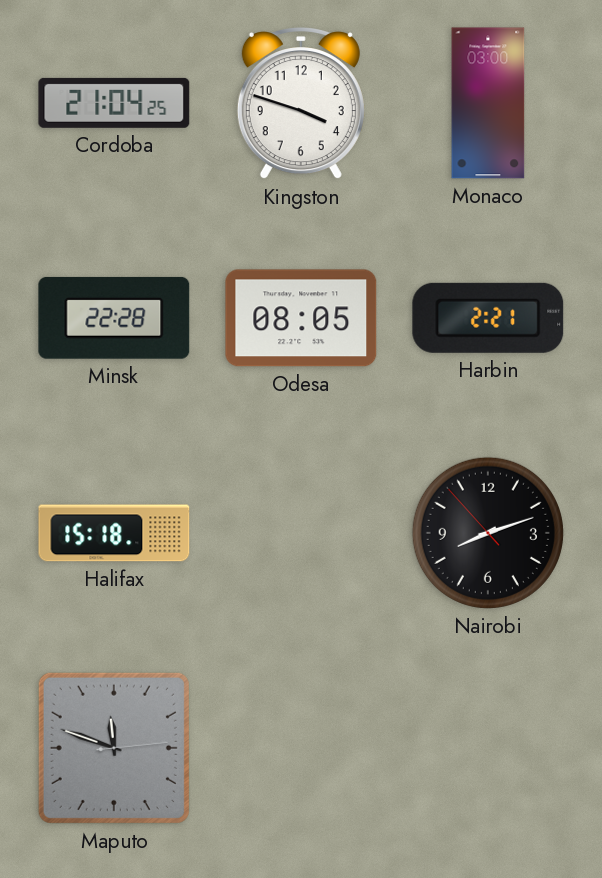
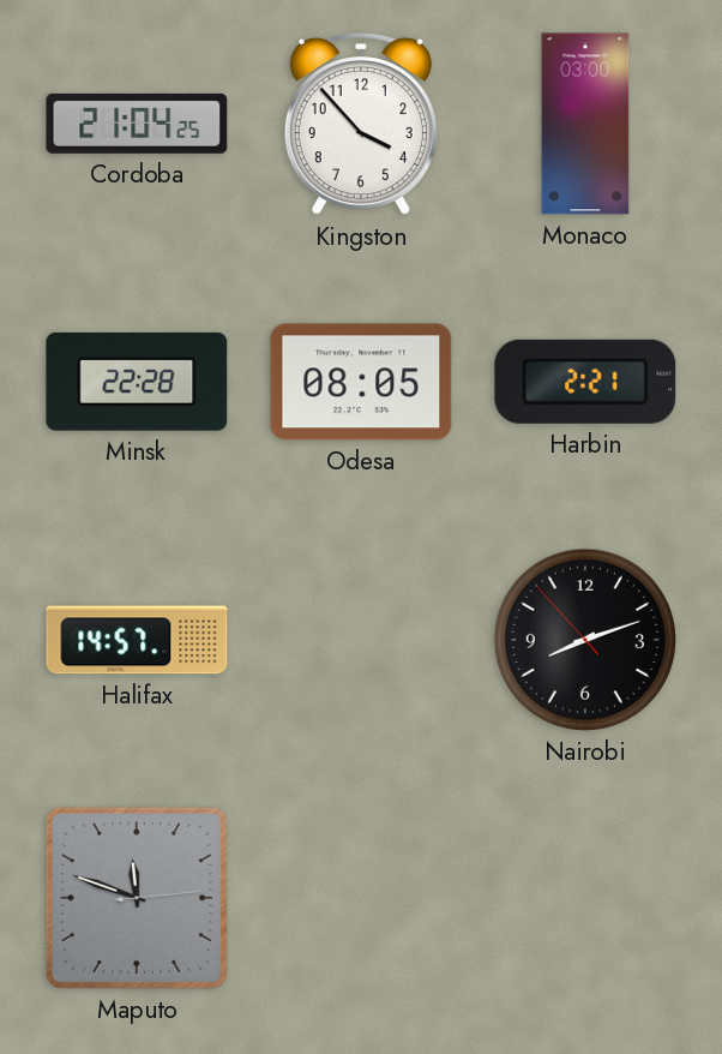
Kingston: 3:48 -> 3:53
Halifax: 15:18 -> 14:57
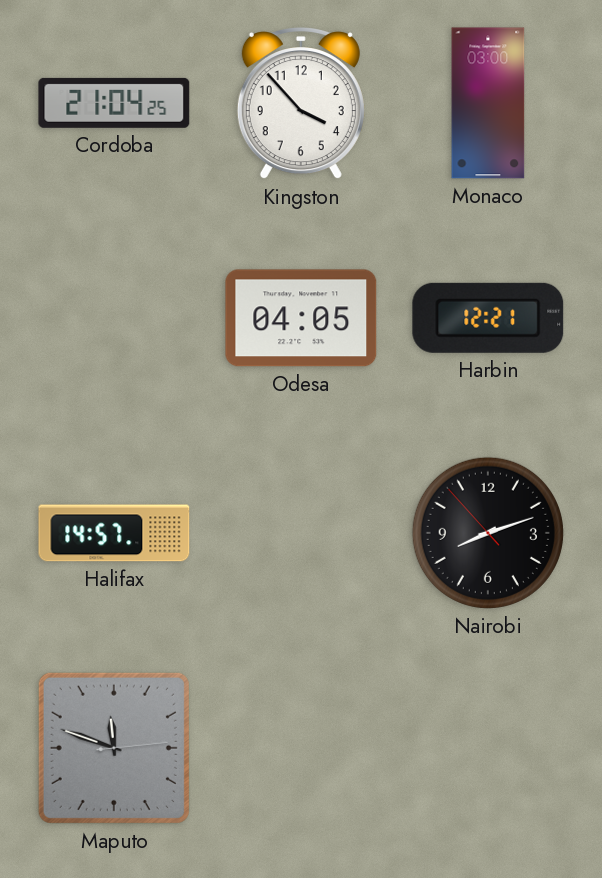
Minsk: 22:28 -> none
Odesa: 08:05 -> 04:05
Harbin: 2:21 -> 12:21
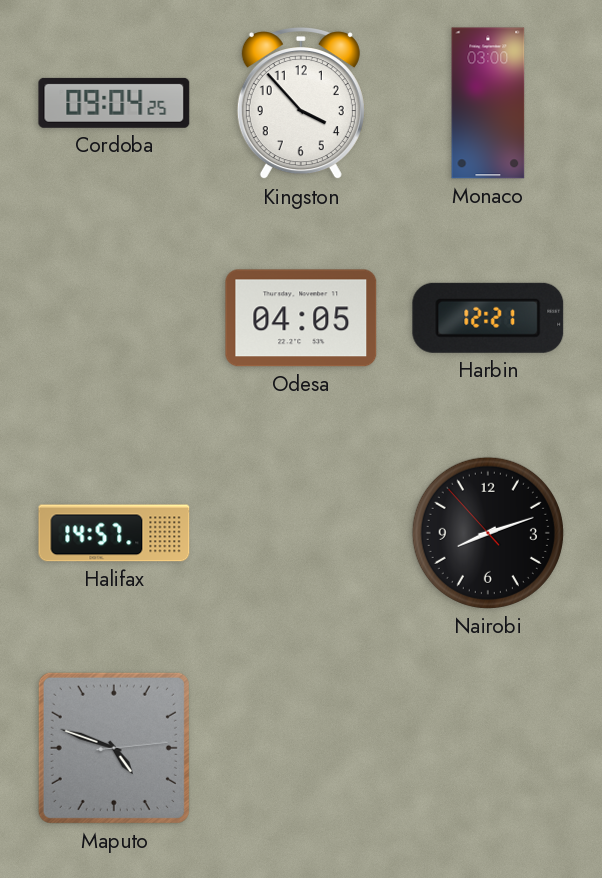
Cordoba: 21:04 -> 09:04
Maputo: 11:48 -> 4:48
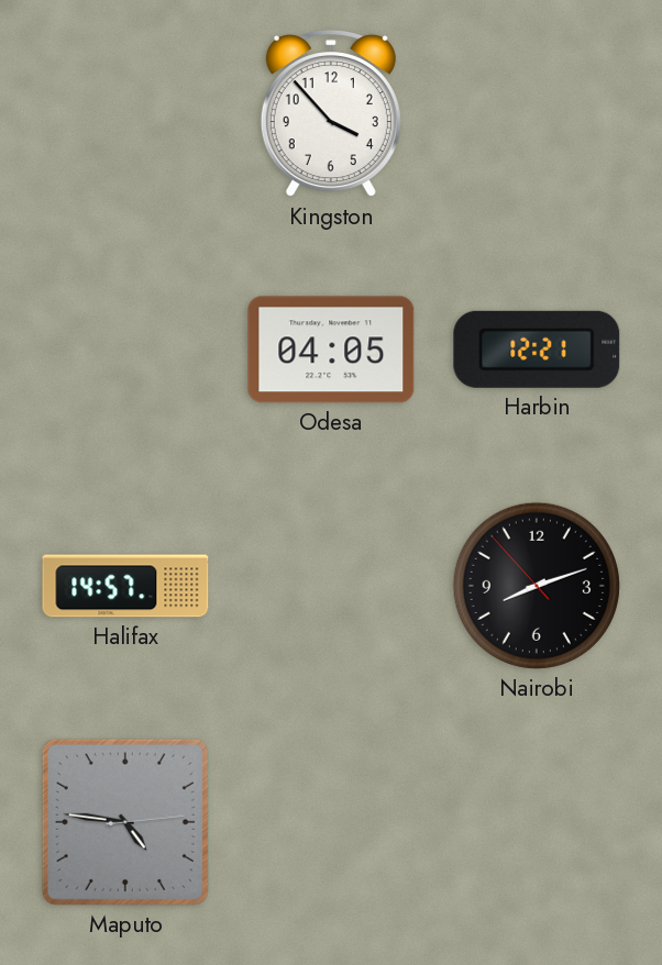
Cordoba: 09:04 -> none
Monaco: 03:00 -> none
Maputo: 4:48 -> 4:46
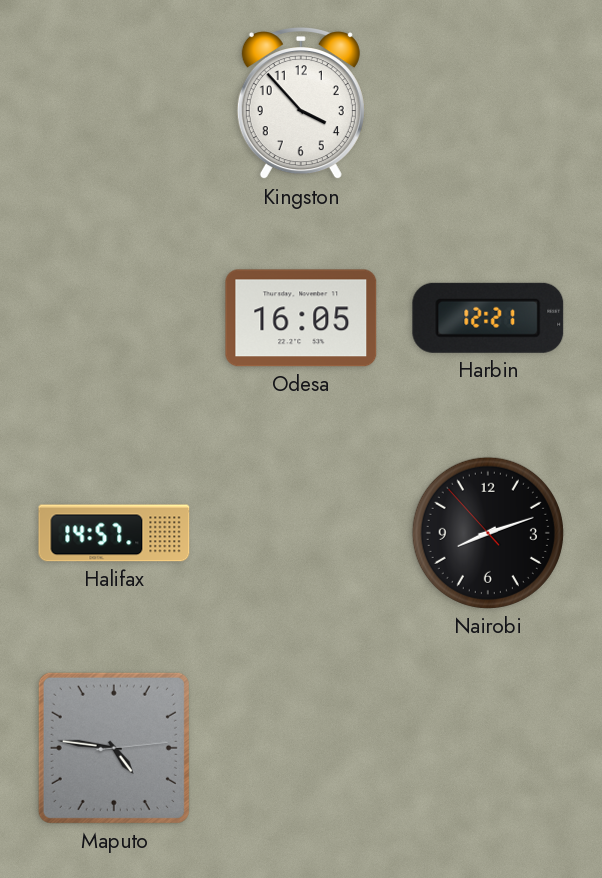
Odesa: 04:05 -> 16:05
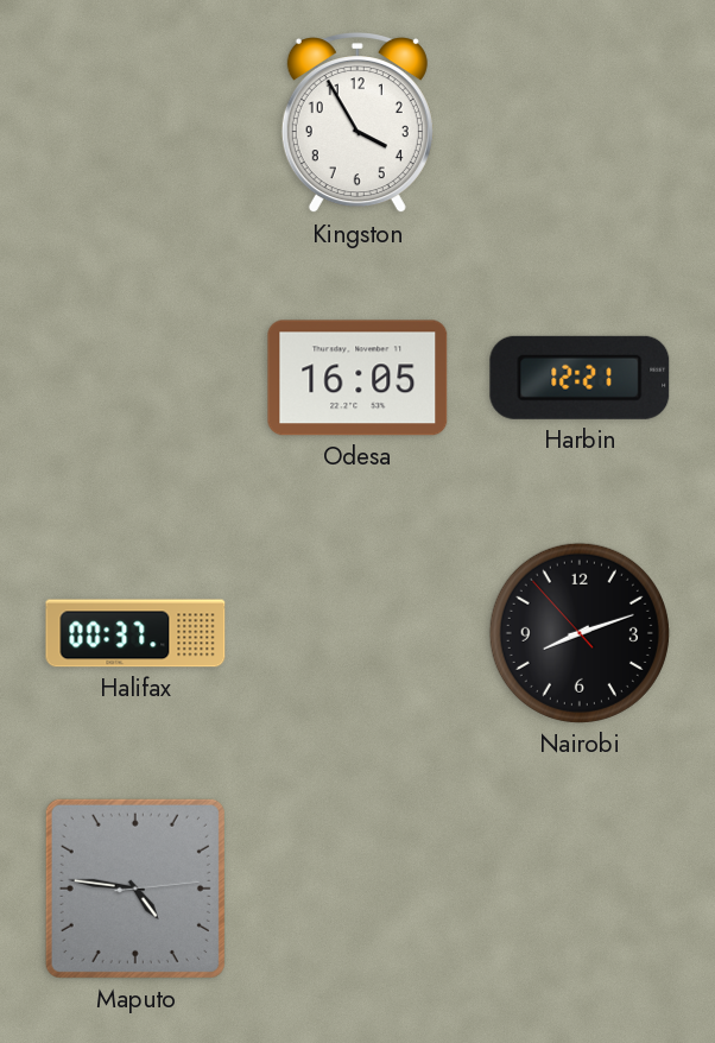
Kingston: 3:53 -> 3:55
Halifax: 14:57 -> 00:37
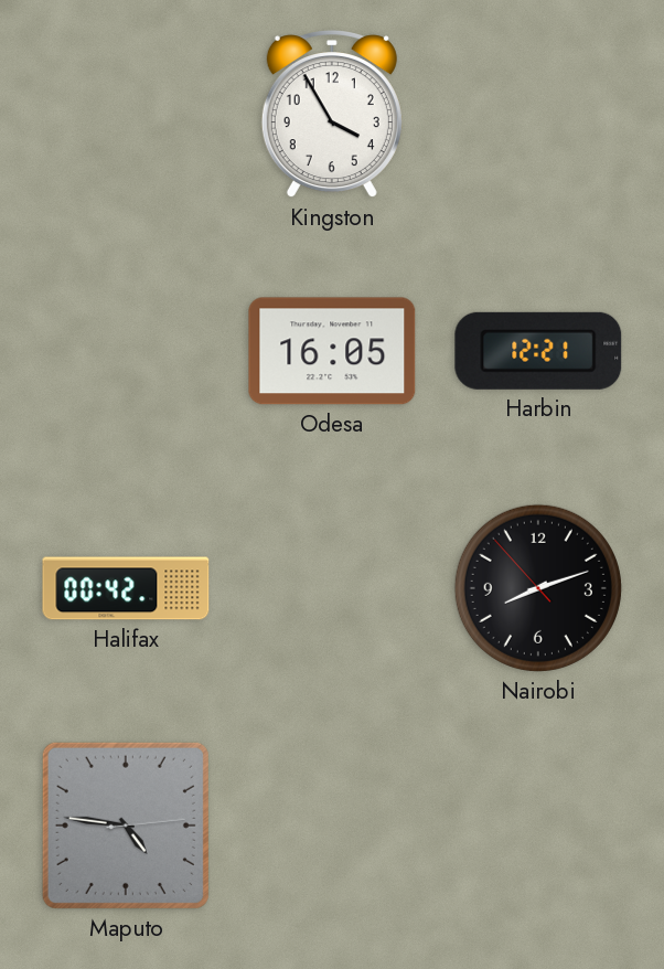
Halifax: 00:37 -> 00:42
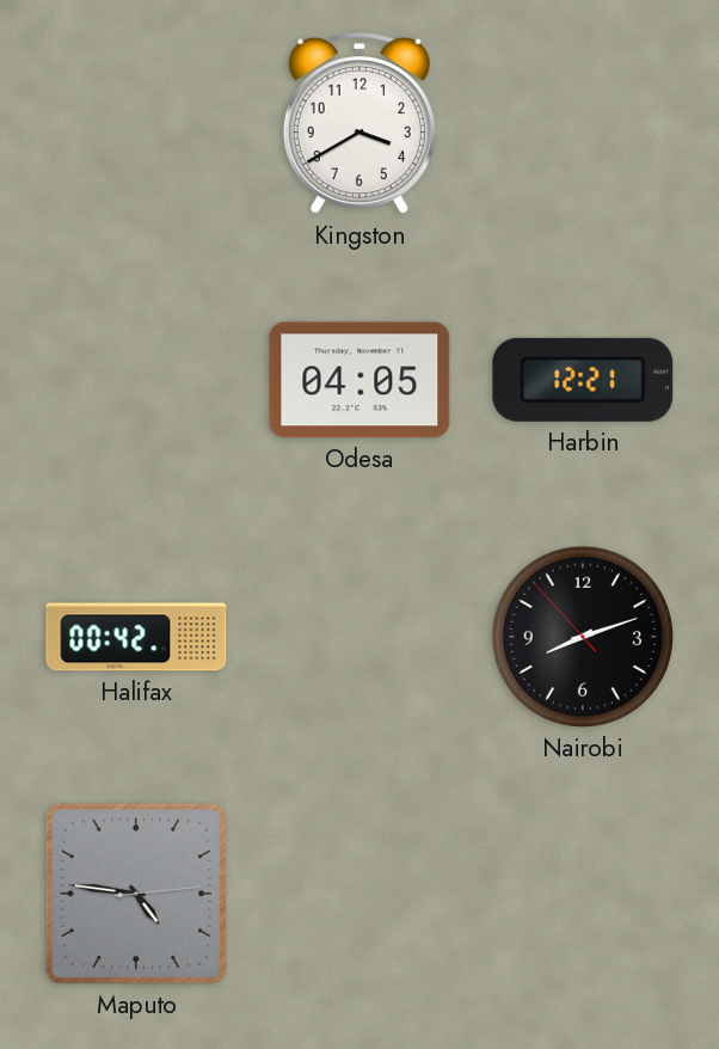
Kingston: 3:55 -> 3:40
Odesa: 16:05 -> 04:05
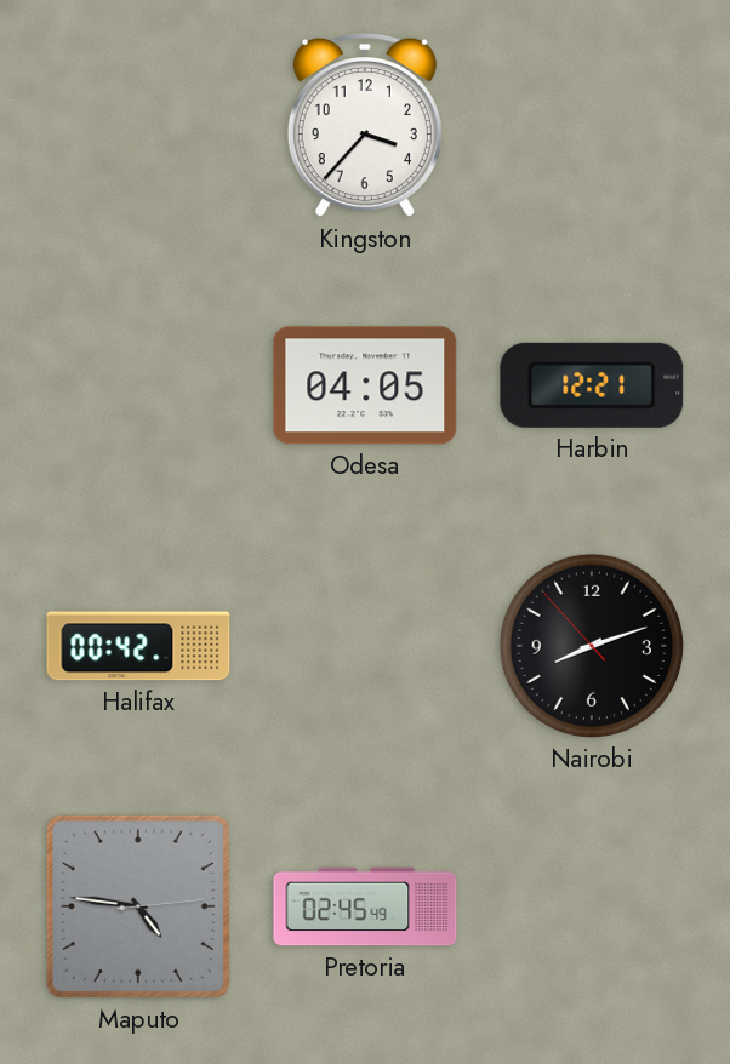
Kingston: 3:40 -> 3:37
Pretoria: none -> 02:45
